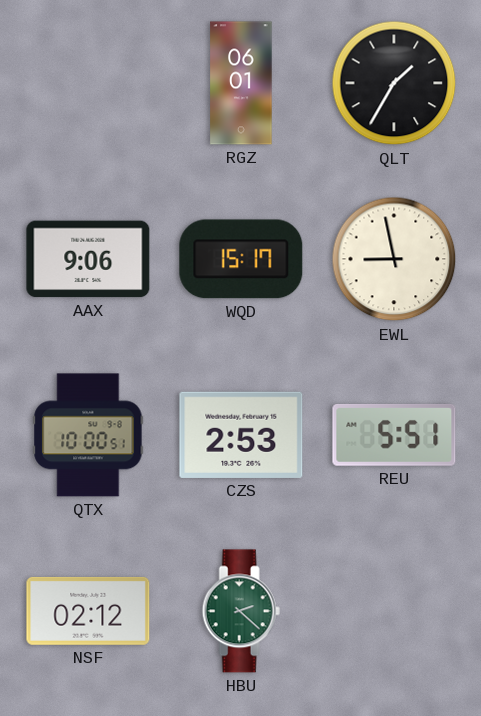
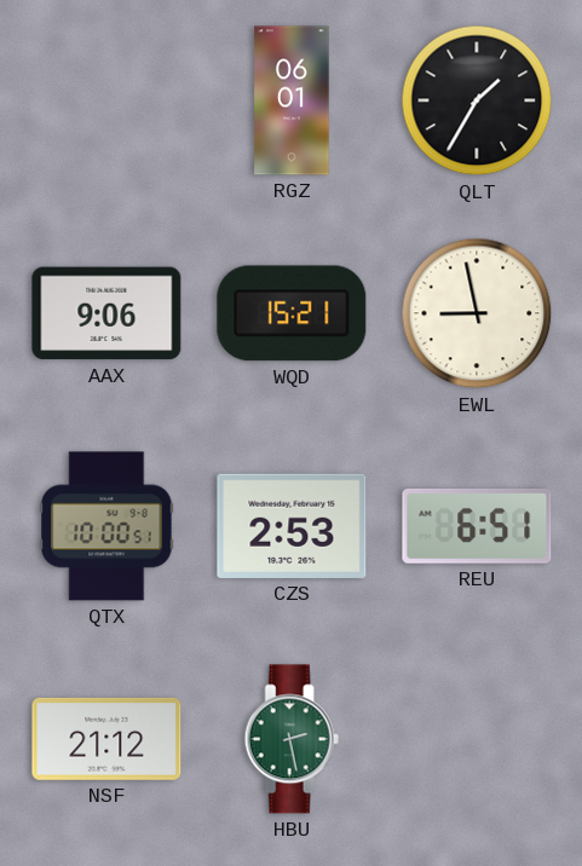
WQD: 15:17 -> 15:21
REU: 5:51 -> 6:51
NSF: 02:12 -> 21:12
HBU: 2:22 -> 2:28
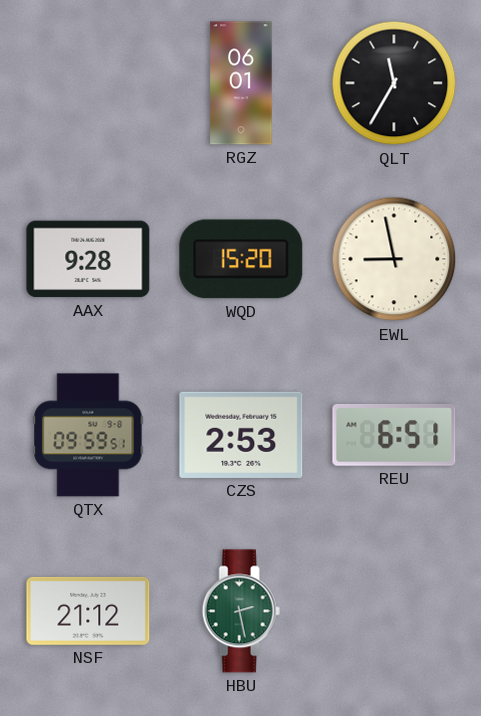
QLT: 1:35 -> 11:35
AAX: 9:06 -> 9:28
WQD: 15:21 -> 15:20
QTX: 10:00 -> 09:59
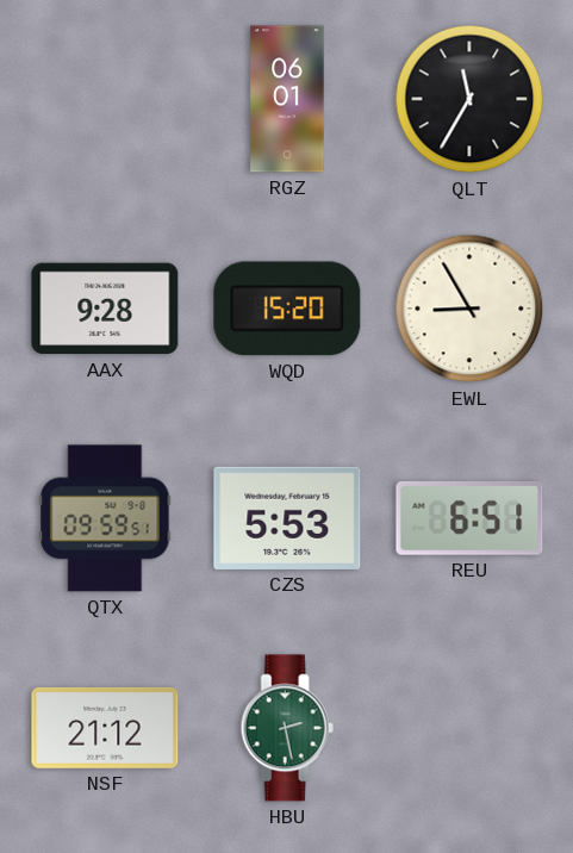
EWL: 8:58 -> 8:55
CZS: 2:53 -> 5:53
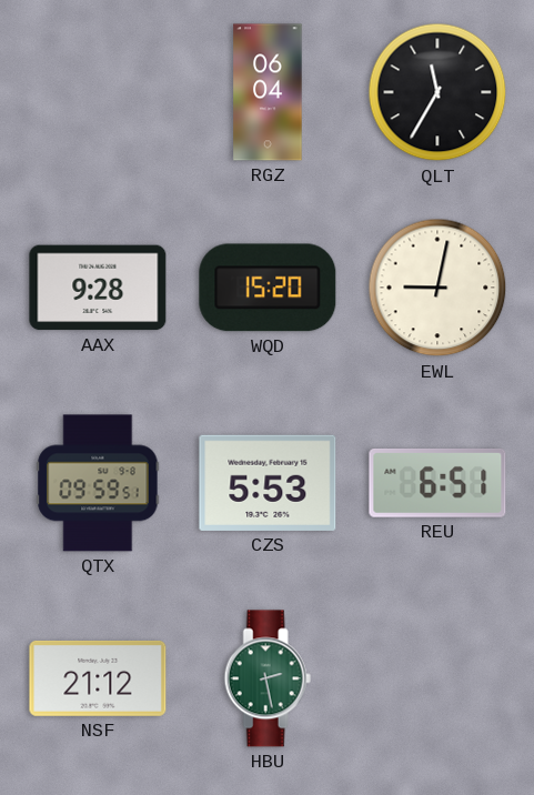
RGZ: 06:01 -> 06:04
EWL: 8:55 -> 9:02
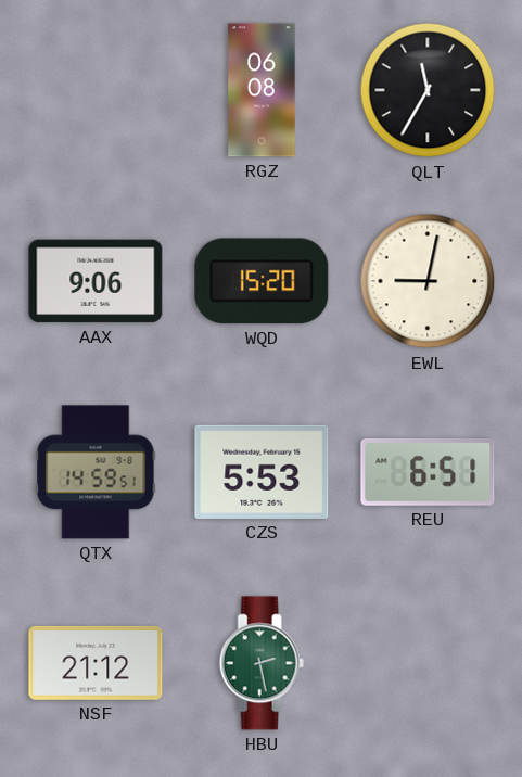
RGZ: 06:04 -> 06:08
AAX: 9:28 -> 9:06
QTX: 09:59 -> 14:59
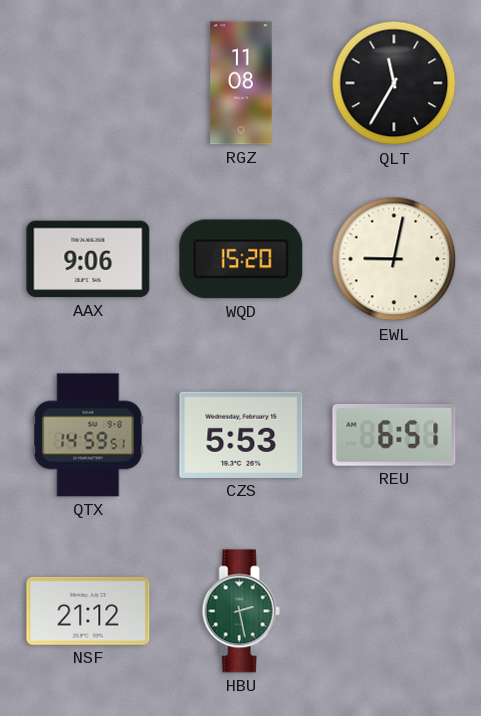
RGZ: 06:08 -> 11:08
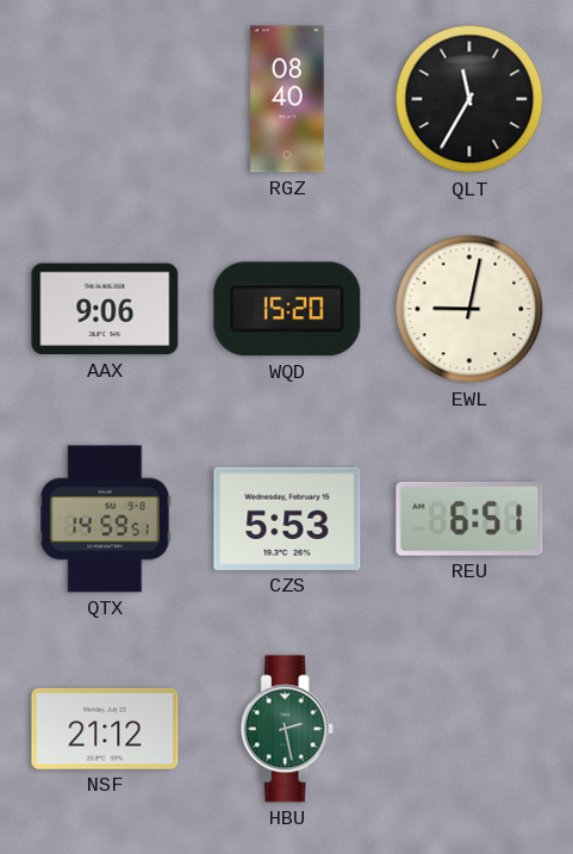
RGZ: 11:08 -> 08:40
